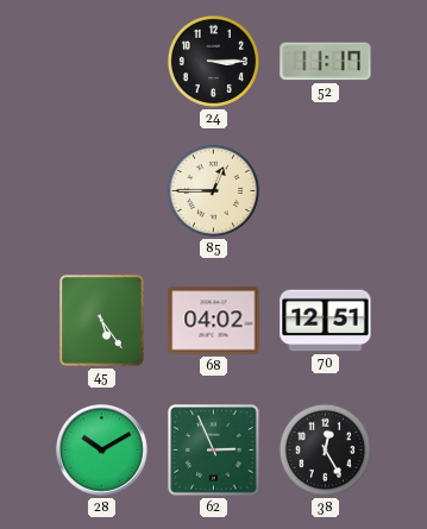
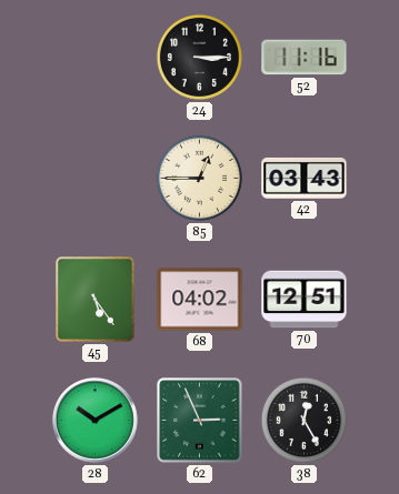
52: 11:17 -> 11:16
42: none -> 03:43
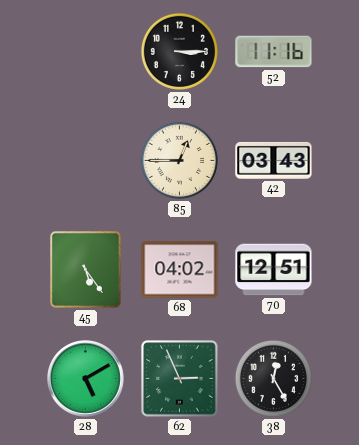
28: 10:10 -> 5:10
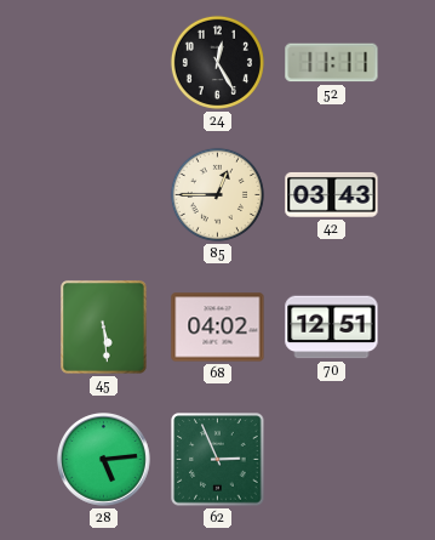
24: 3:15 -> 12:25
52: 11:16 -> 11:11
45: 5:24 -> 5:29
28: 5:10 -> 5:14
38: 12:25 -> none
